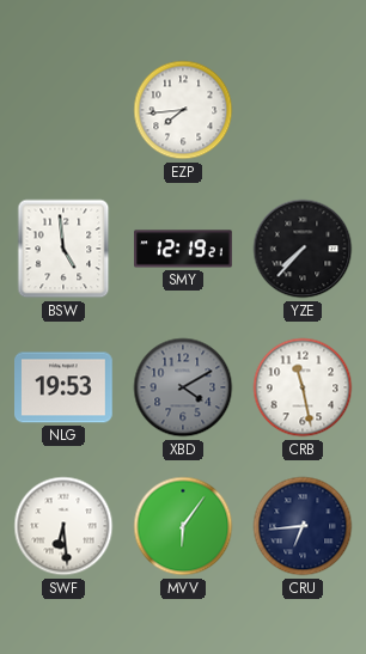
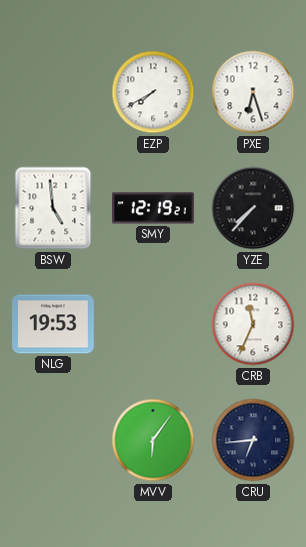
EZP: 7:44 -> 7:40
PXE: none -> 6:27
XBD: 4:10 -> none
CRB: 11:28 -> 11:34
SWF: 6:29 -> none
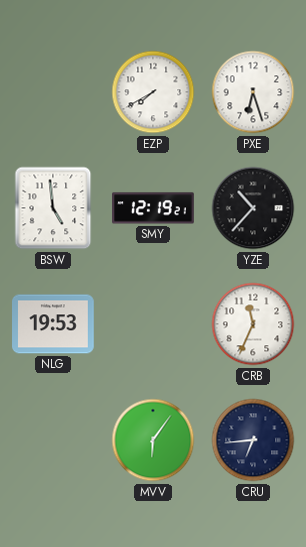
YZE: 7:37 -> 10:37
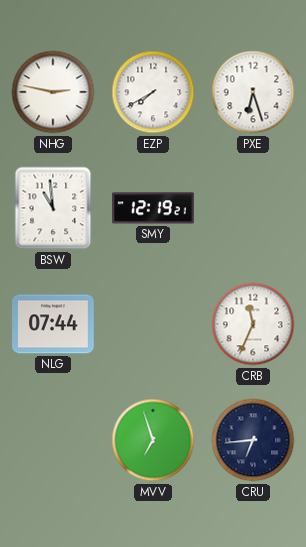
NHG: none -> 2:47
BSW: 4:59 -> 10:59
YZE: 10:37 -> none
NLG: 19:53 -> 07:44
MVV: 6:06 -> 6:57
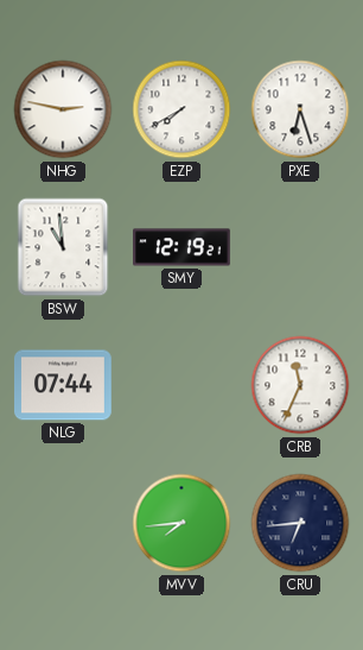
MVV: 6:57 -> 7:44
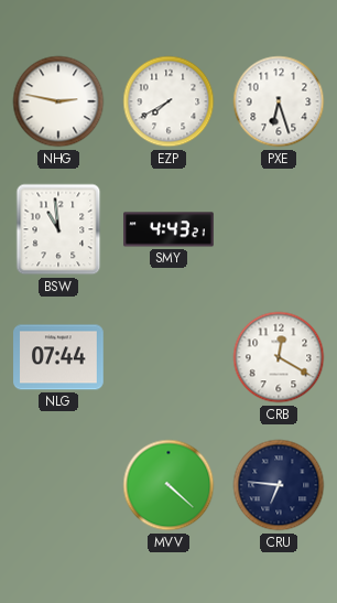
SMY: 12:19 -> 4:43
CRB: 11:34 -> 12:20
MVV: 7:44 -> 4:22
CRU: 6:44 -> 6:46
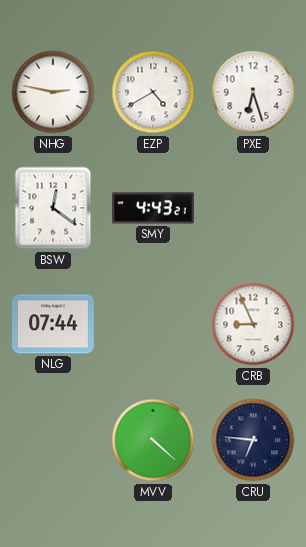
EZP: 7:40 -> 4:40
BSW: 10:59 -> 12:21
CRB: 12:20 -> 8:56
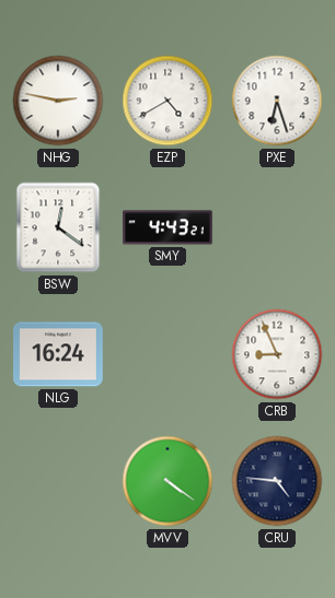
NLG: 07:44 -> 16:24
MVV: 4:22 -> 4:21
CRU: 6:46 -> 4:46
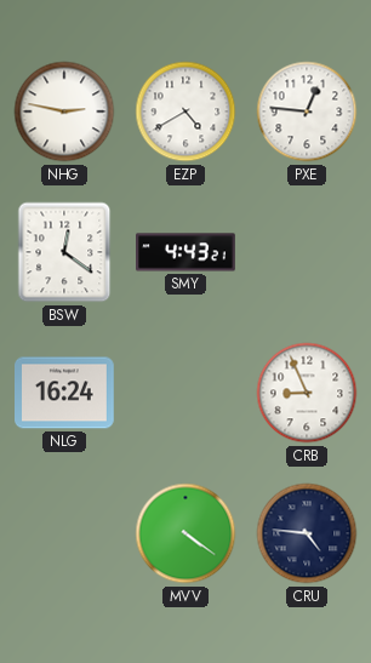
PXE: 6:27 -> 12:46
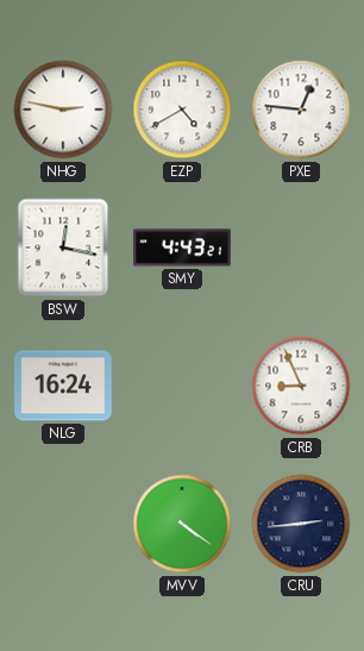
BSW: 12:21 -> 12:17
CRU: 4:46 -> 2:44
